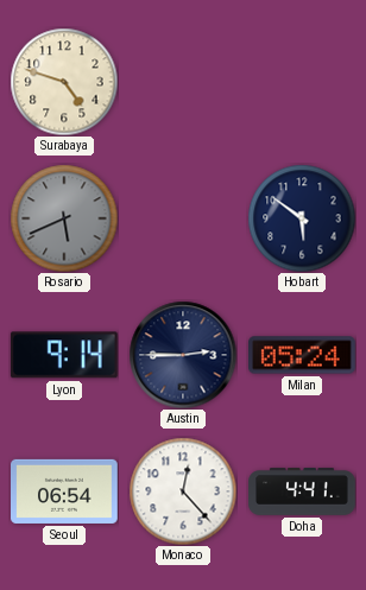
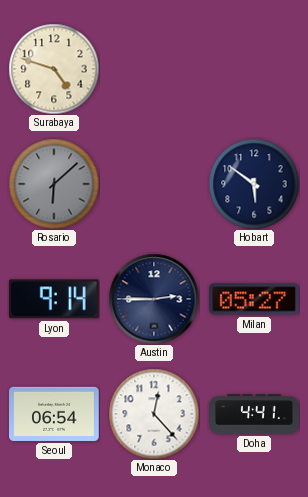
Rosario: 5:41 -> 6:08
Milan: 05:24 -> 05:27
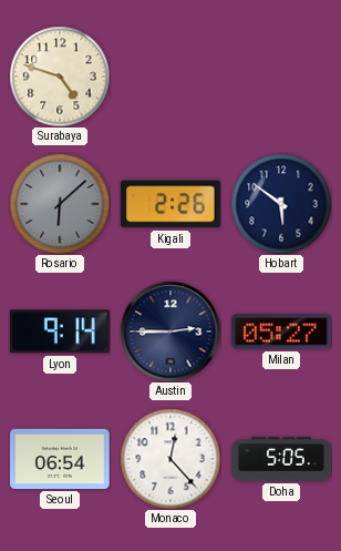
Kigali: none -> 2:26
Doha: 4:41 -> 5:05
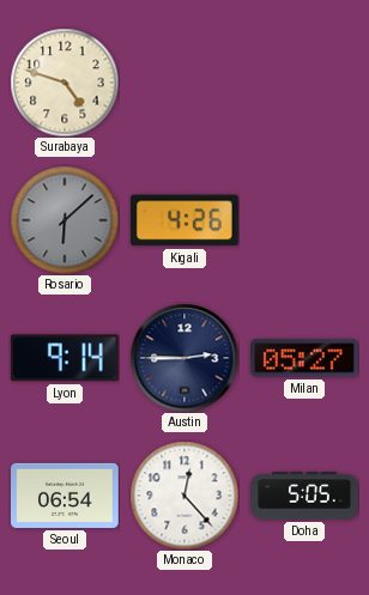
Kigali: 2:26 -> 4:26
Hobart: 5:51 -> none
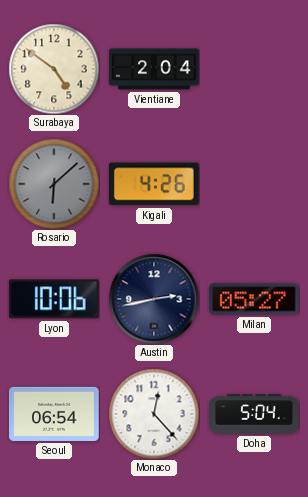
Surabaya: 4:48 -> 4:51
Vientiane: none -> 2:04
Lyon: 9:14 -> 10:06
Austin: 2:45 -> 2:43
Doha: 5:05 -> 5:04
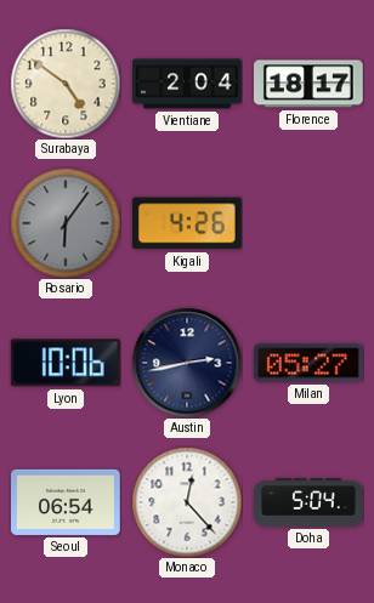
Florence: none -> 18:17
Rosario: 6:08 -> 6:06
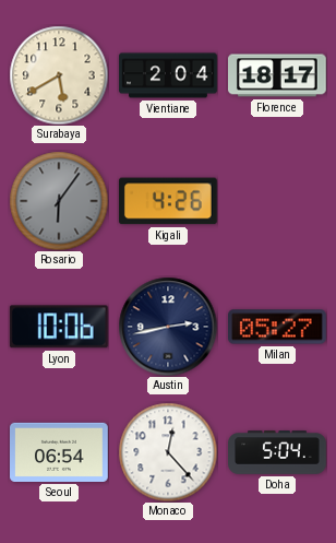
Surabaya: 4:51 -> 5:40
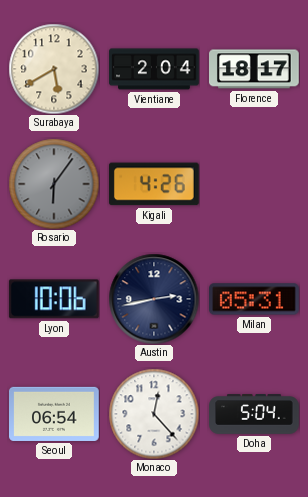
Milan: 05:27 -> 05:31
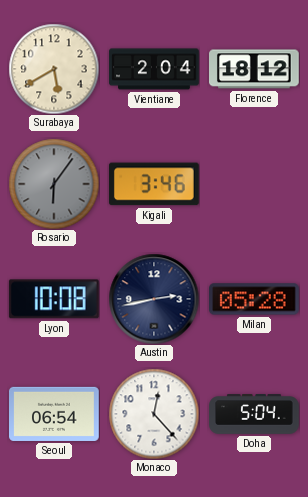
Florence: 18:17 -> 18:12
Kigali: 4:26 -> 3:46
Lyon: 10:06 -> 10:08
Milan: 05:31 -> 05:28
